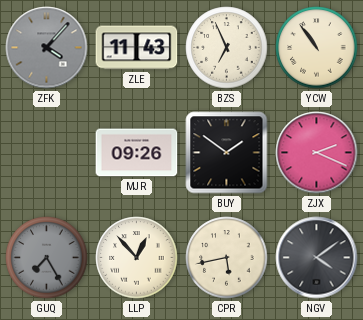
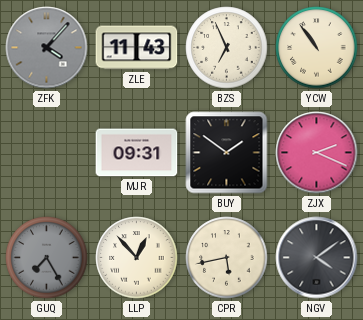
MJR: 09:26 -> 09:31
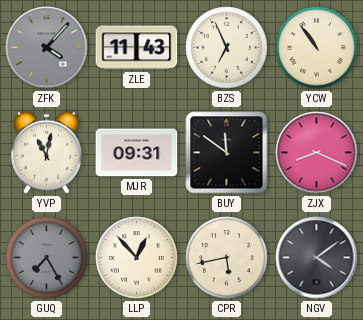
YVP: none -> 11:02
BUY: 1:51 -> 11:51
ZJX: 2:19 -> 8:19
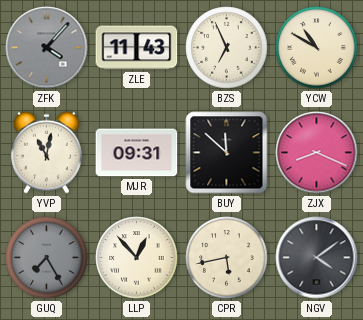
YCW: 10:54 -> 10:50
BUY: 11:51 -> 11:52
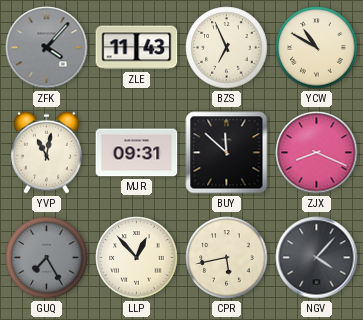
NGV: 4:09 -> 4:07
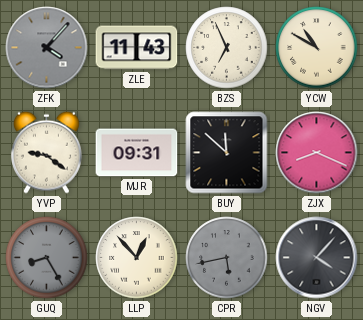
YVP: 11:02 -> 9:21
GUQ: 7:25 -> 8:25
CPR dial: cream -> grey
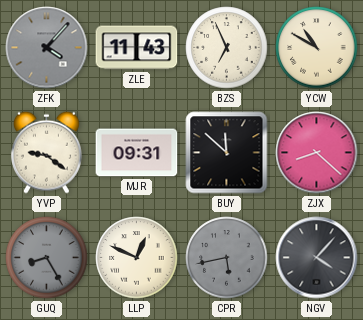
ZJX: 8:19 -> 8:22
LLP: 12:53 -> 12:49
